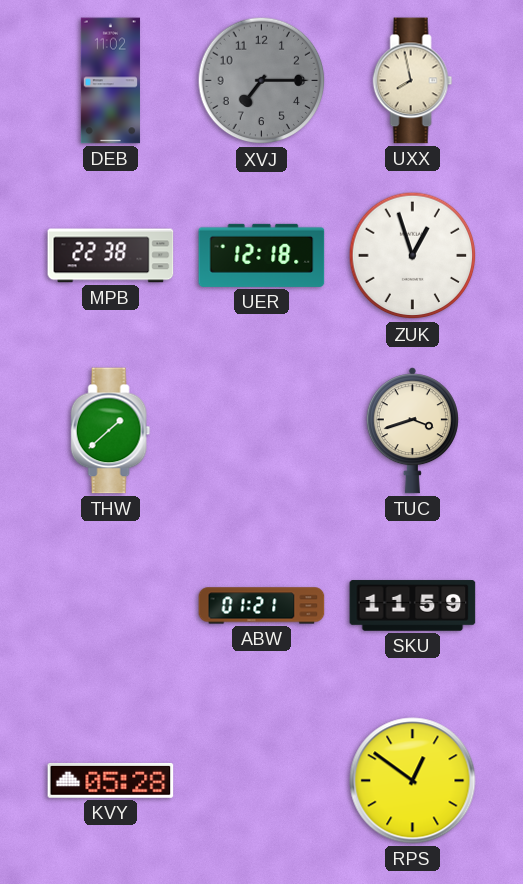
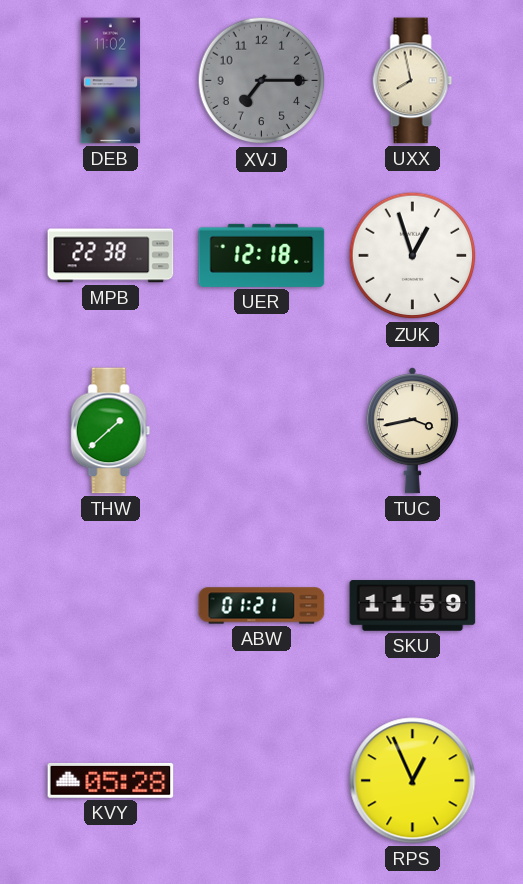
TUC: 3:42 -> 3:43
RPS: 12:51 -> 12:56
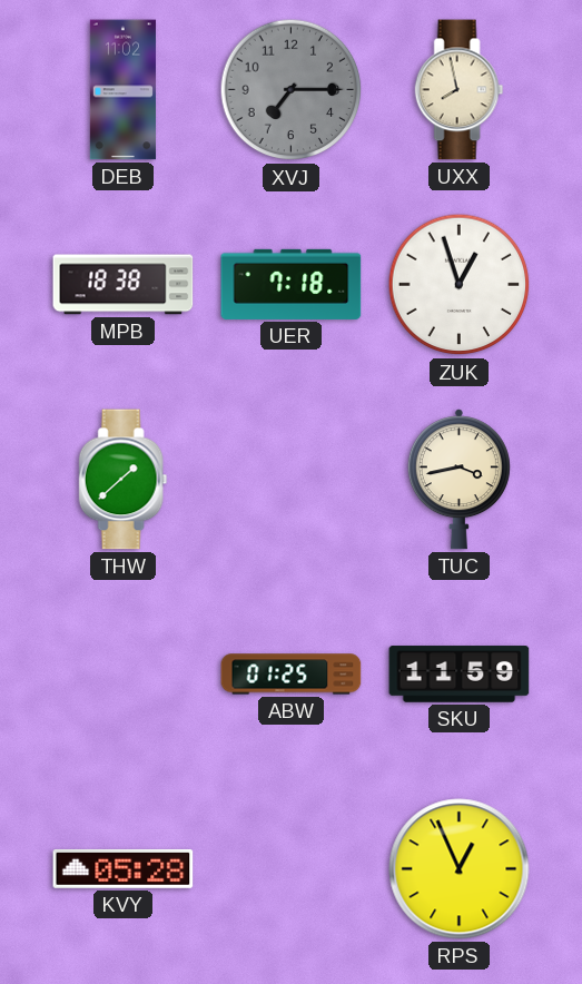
MPB: 22:38 -> 18:38
UER: 12:18 -> 7:18
ABW: 01:21 -> 01:25
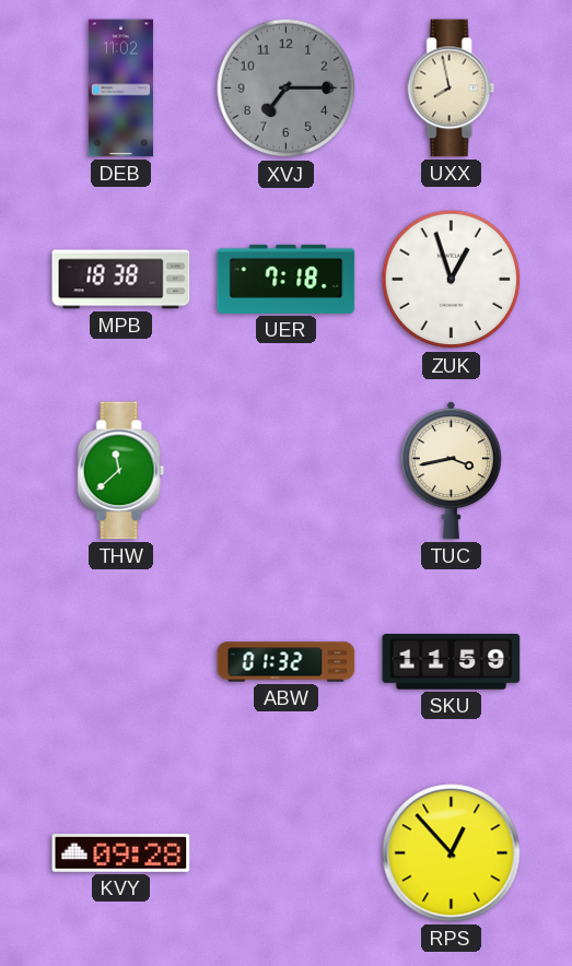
THW: 1:38 -> 11:38
ABW: 01:25 -> 01:32
KVY: 05:28 -> 09:28
RPS: 12:56 -> 12:53
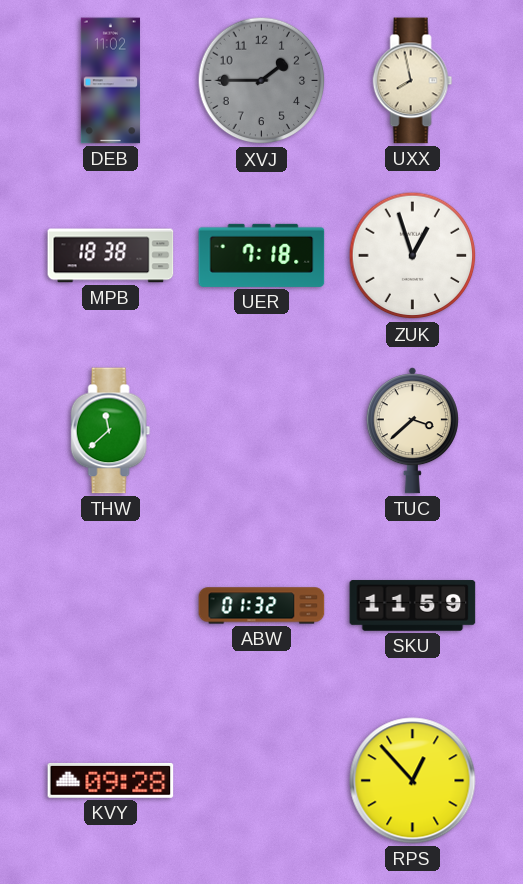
XVJ: 7:15 -> 1:45
TUC: 3:43 -> 3:38
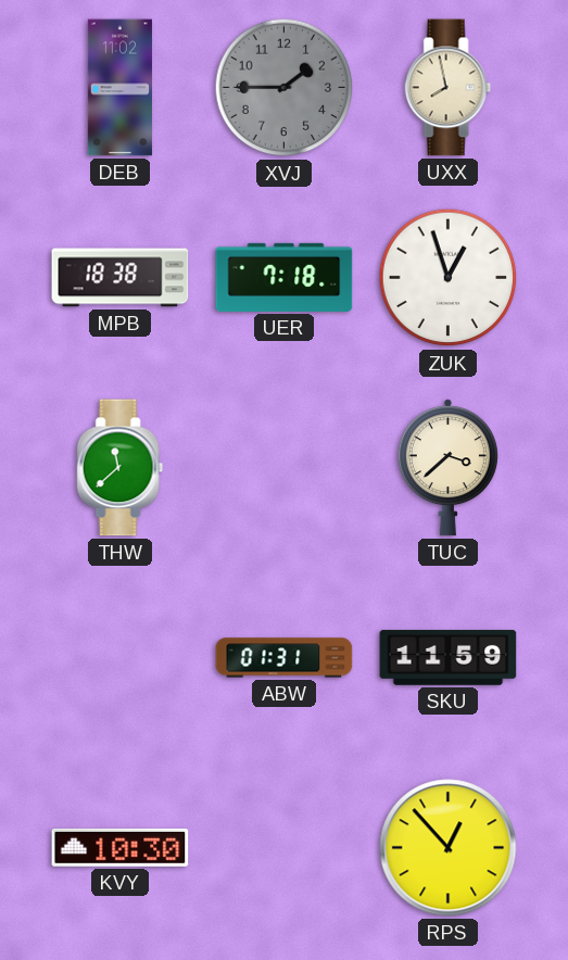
ABW: 01:32 -> 01:31
KVY: 09:28 -> 10:30
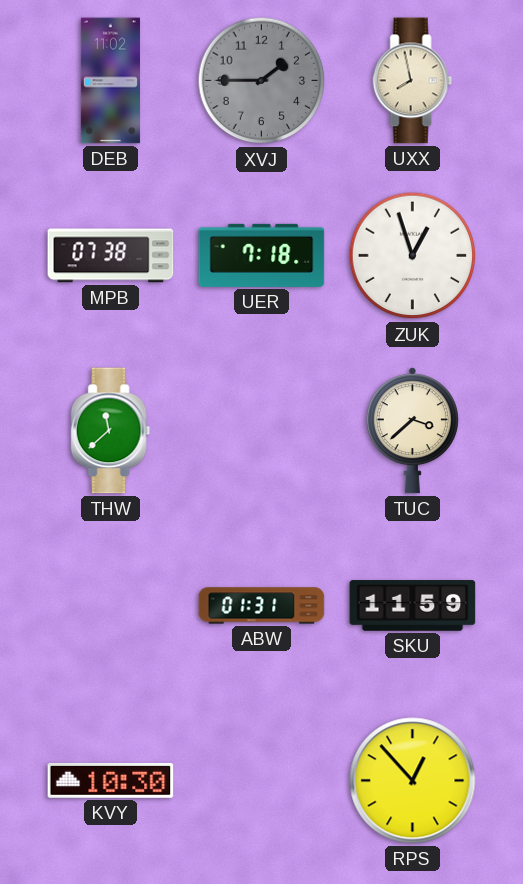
MPB: 18:38 -> 07:38
